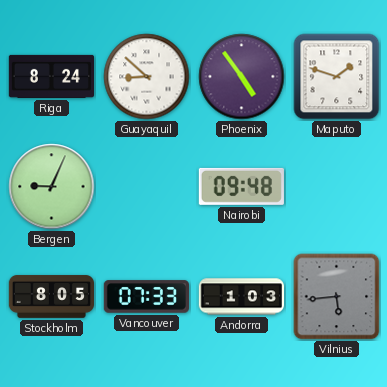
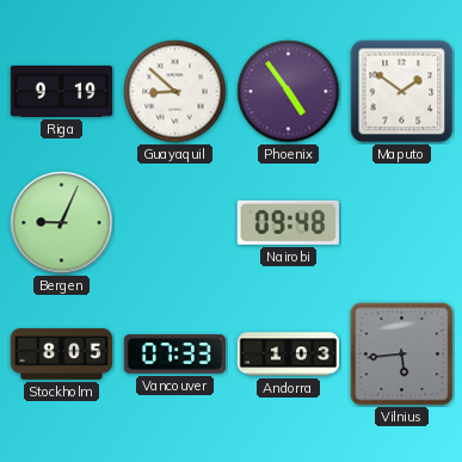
Riga: 8:24 -> 9:19
Maputo: 1:48 -> 1:51
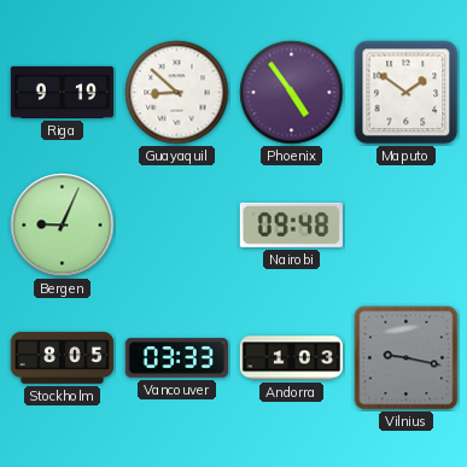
Vancouver: 07:33 -> 03:33
Vilnius: 5:44 -> 9:17
